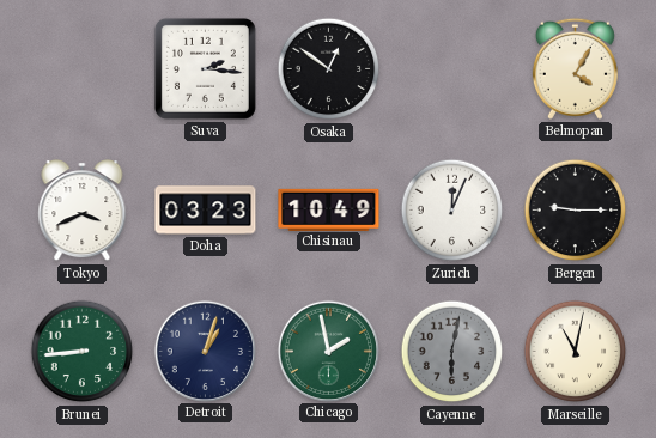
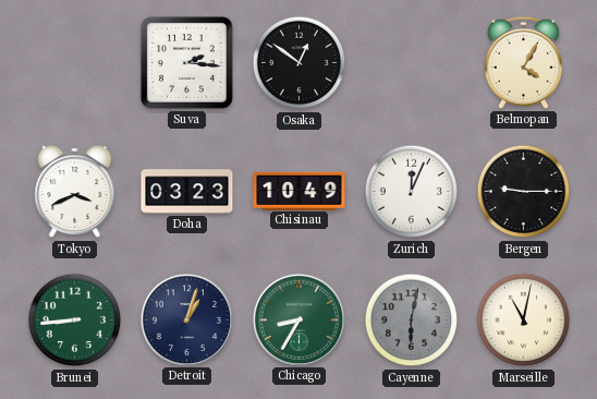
Chicago: 1:58 -> 8:35
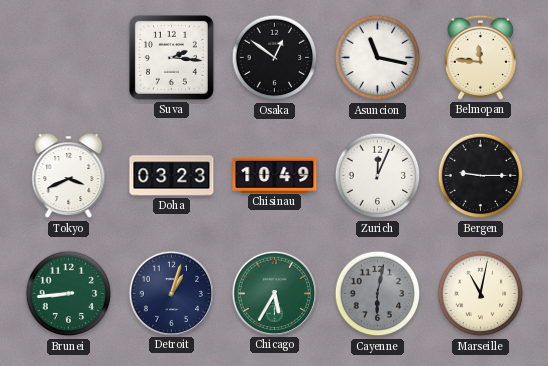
Asuncion: none -> 11:17
Belmopan: 4:05 -> 11:46
Chicago: 8:35 -> 5:35
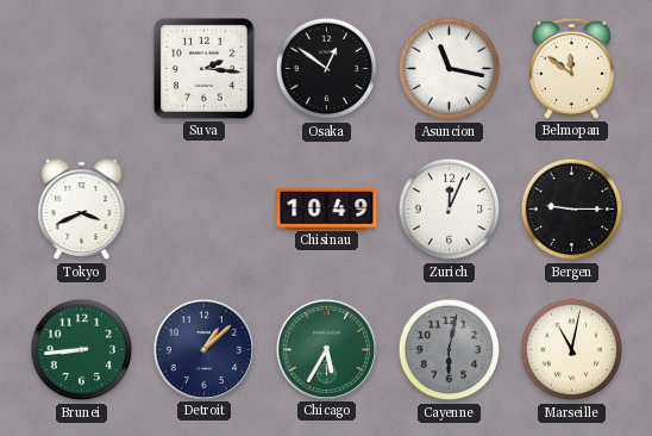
Belmopan: 11:46 -> 11:51
Doha: 03:23 -> none
Detroit: 1:03 -> 1:08
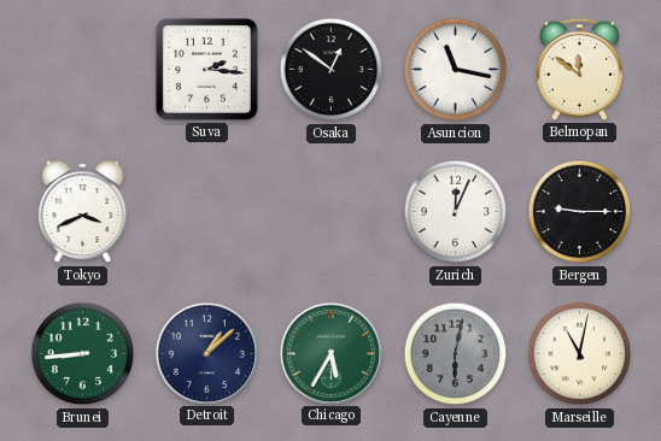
Chisinau: 10:49 -> none
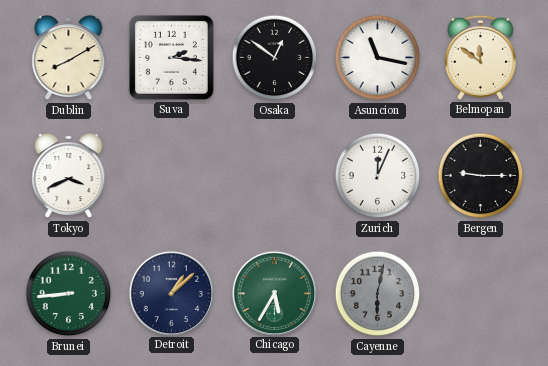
Dublin: none -> 8:10
Marseille: 11:02 -> none
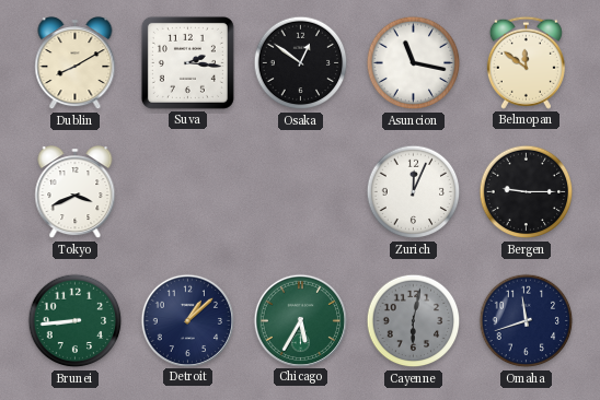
Omaha: none -> 11:42
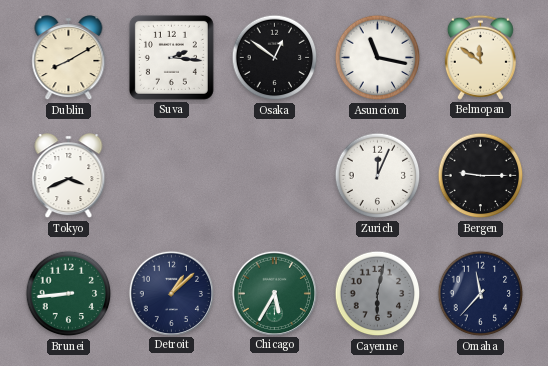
Omaha: 11:42 -> 11:37
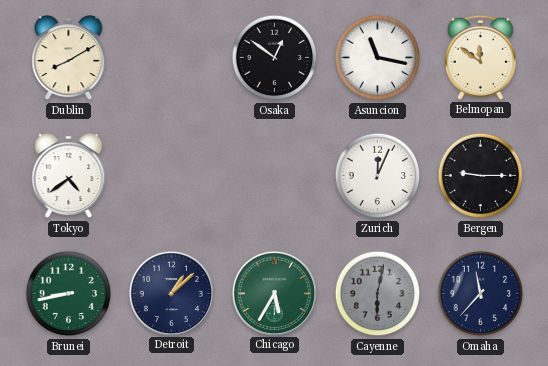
Suva: 2:16 -> none
Tokyo: 3:41 -> 4:39
Brunei: 8:44 -> 8:43
